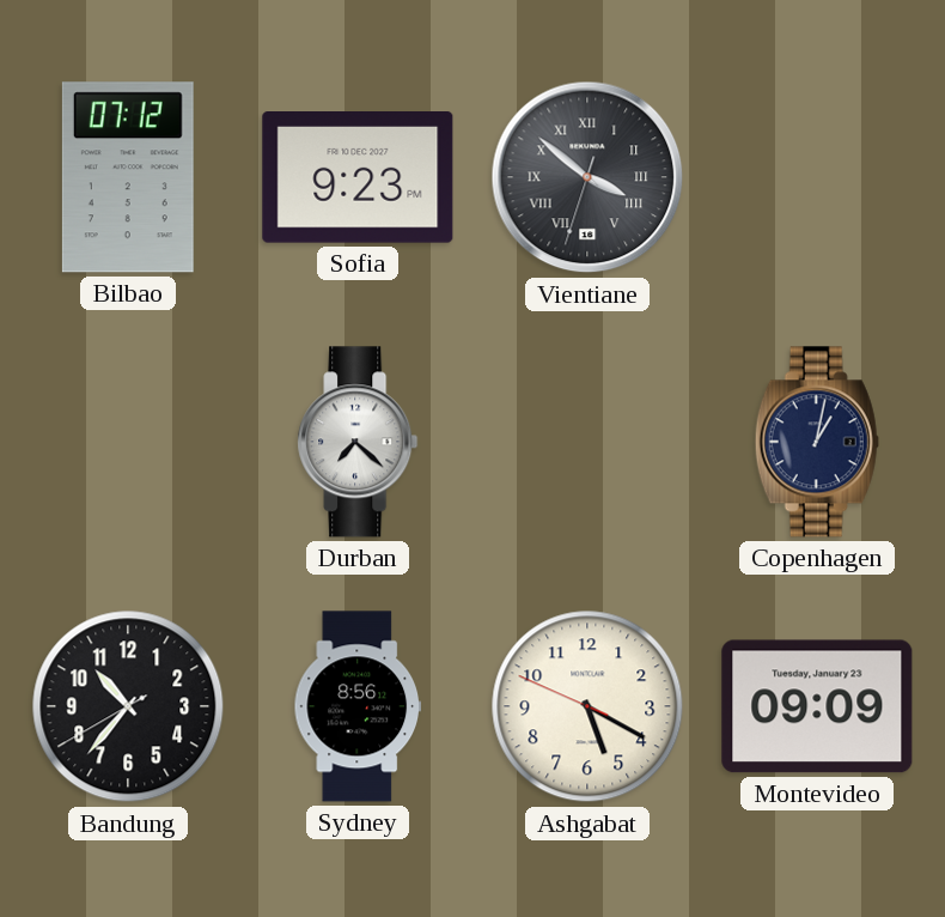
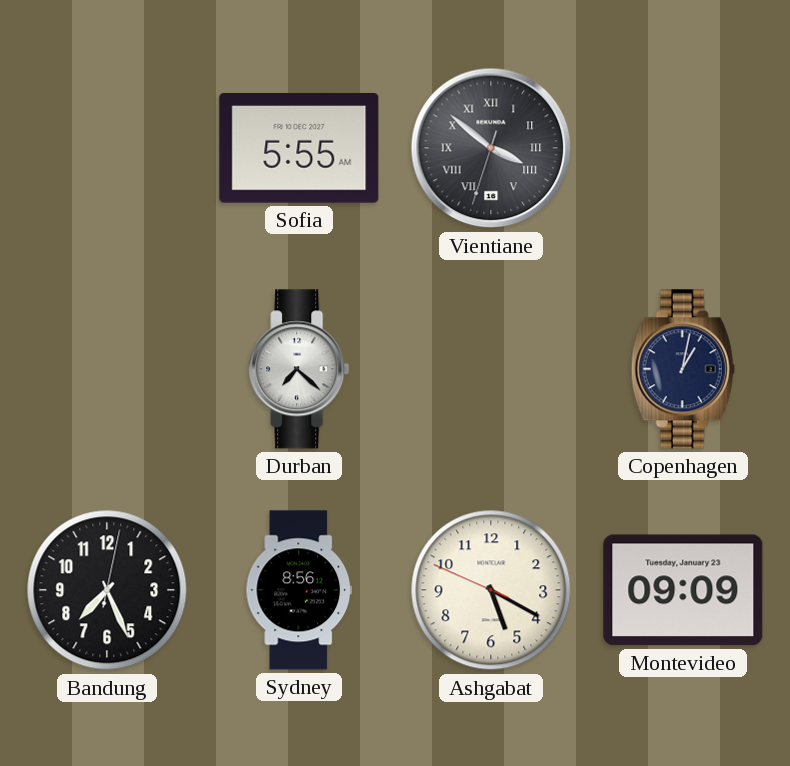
Bilbao: 07:12 -> none
Sofia: 9:23 -> 5:55
Bandung: 10:36 -> 7:26
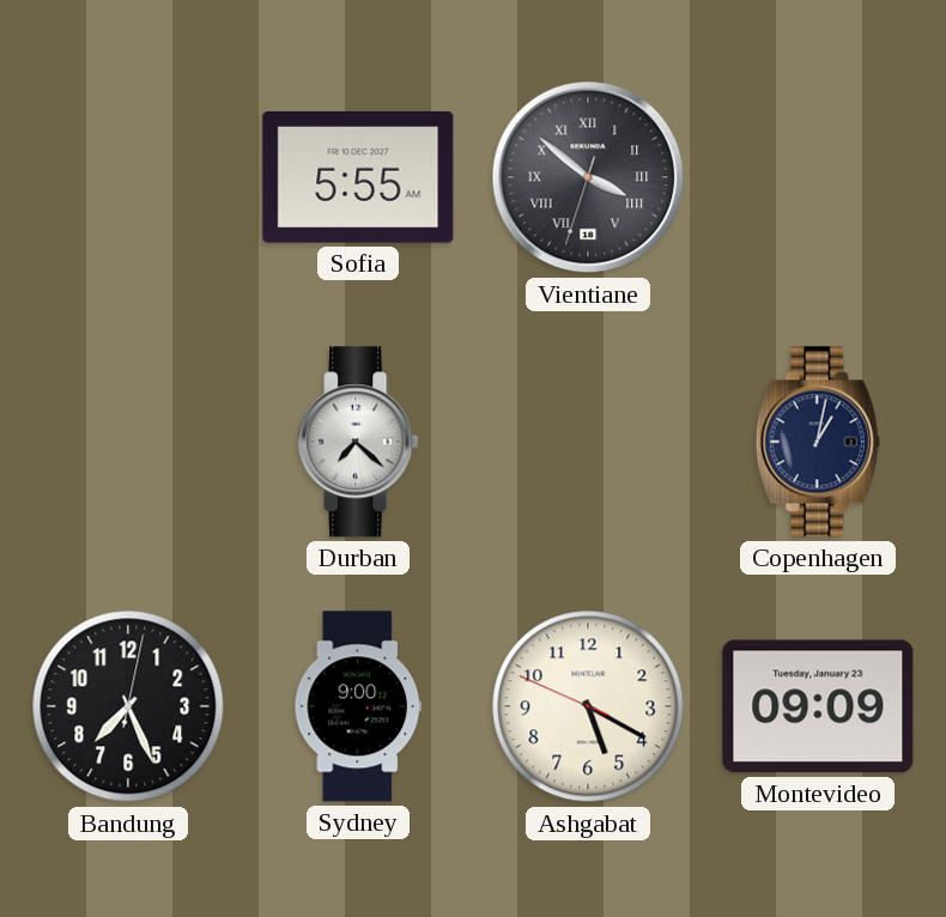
Sydney: 8:56 -> 9:00
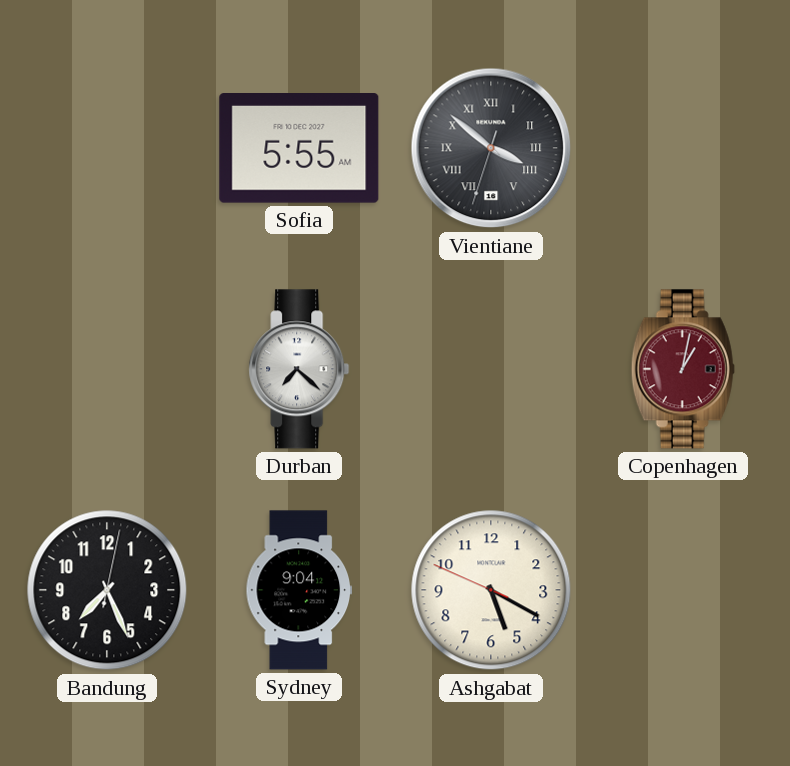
Copenhagen dial: navy -> burgundy
Sydney: 9:00 -> 9:04
Montevideo: 09:09 -> none
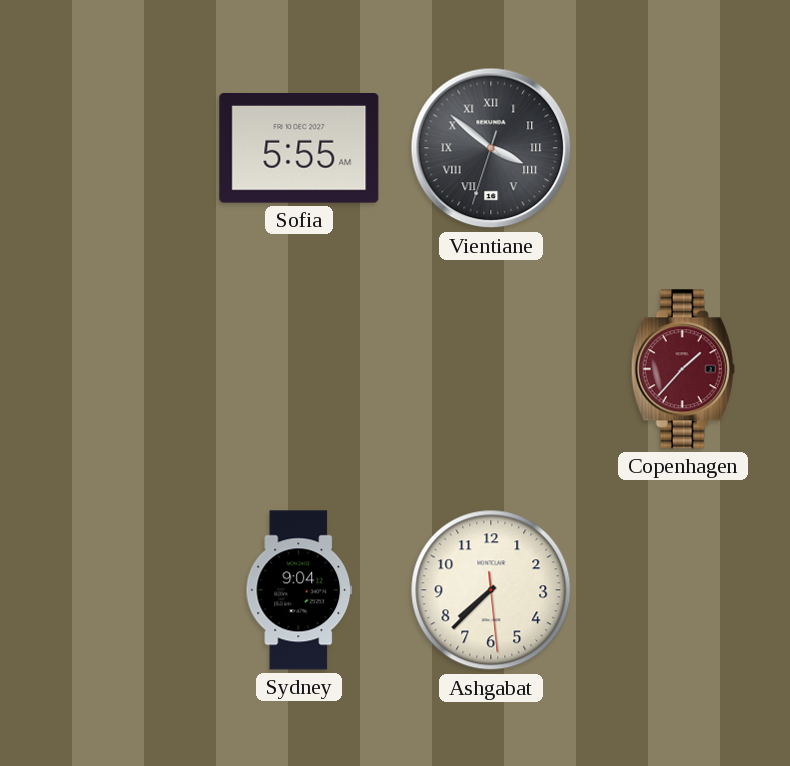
Durban: 7:22 -> none
Copenhagen: 1:02 -> 1:37
Bandung: 7:26 -> none
Ashgabat: 5:19 -> 7:37
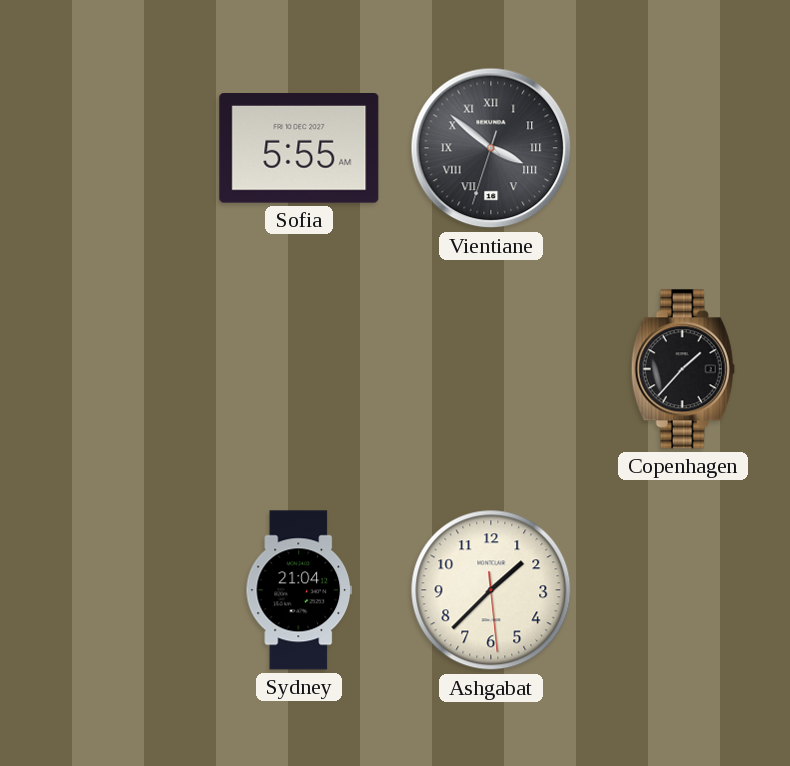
Copenhagen dial: burgundy -> black
Sydney: 9:04 -> 21:04
Ashgabat: 7:37 -> 1:37
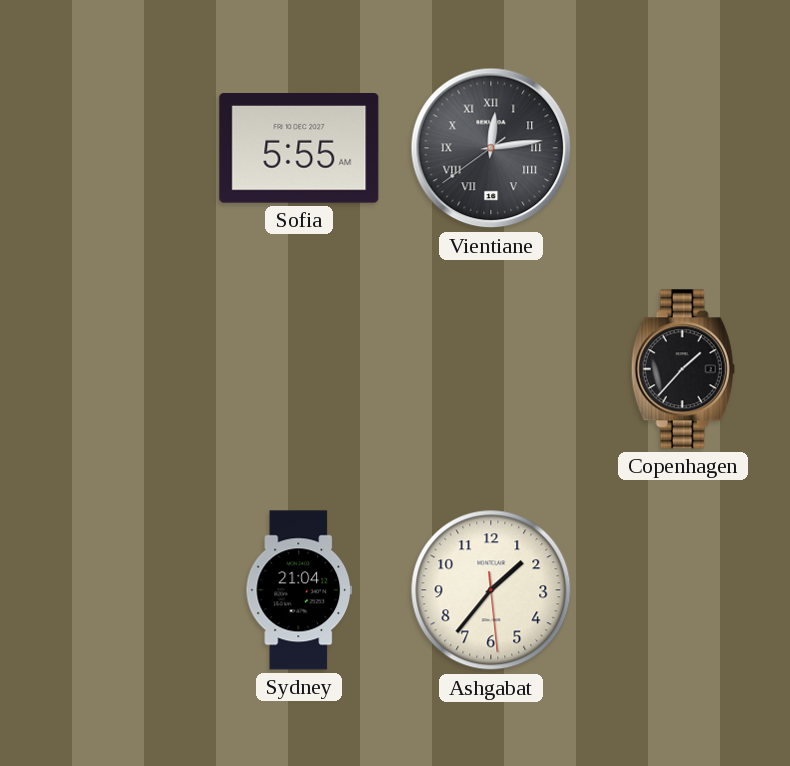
Vientiane: 3:51 -> 12:13
Ashgabat: 1:37 -> 1:36
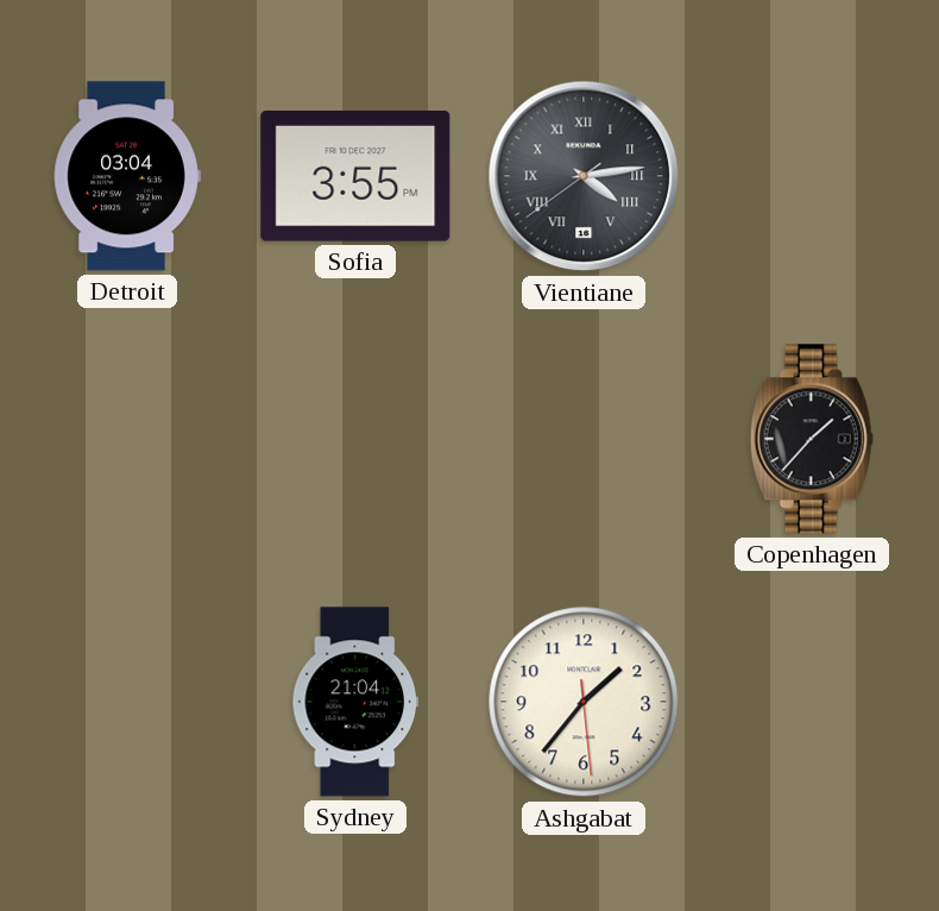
Detroit: none -> 03:04
Sofia: 5:55 -> 3:55
Vientiane: 12:13 -> 4:13
